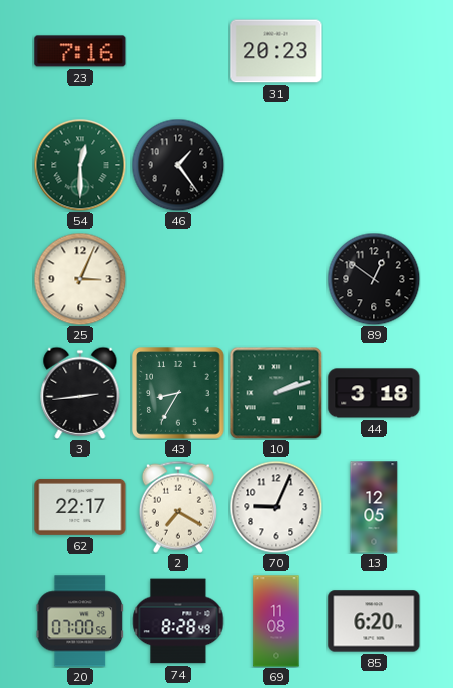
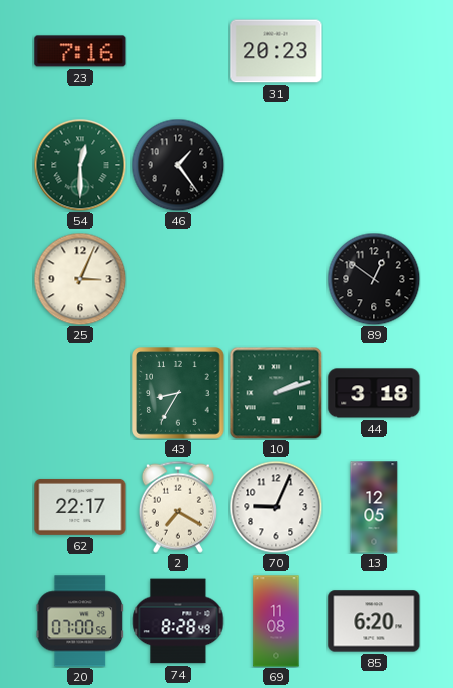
3: 2:44 -> none
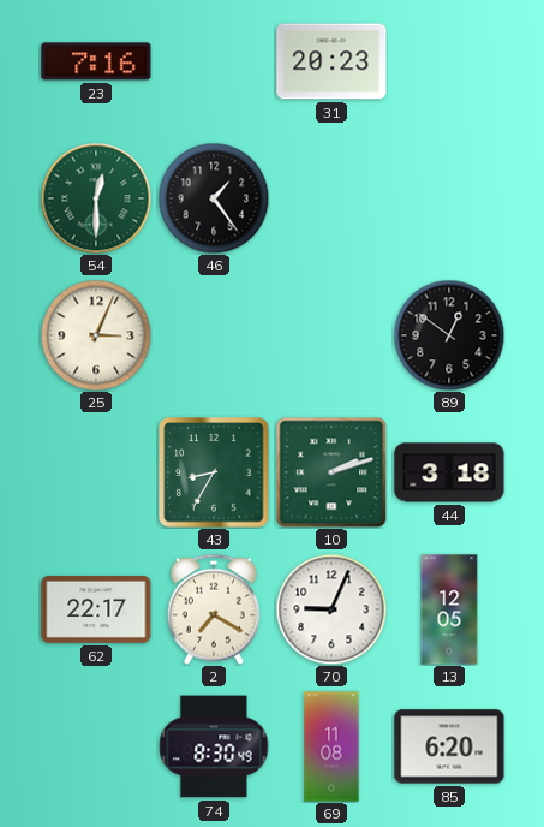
20: 07:00 -> none
74: 8:28 -> 8:30
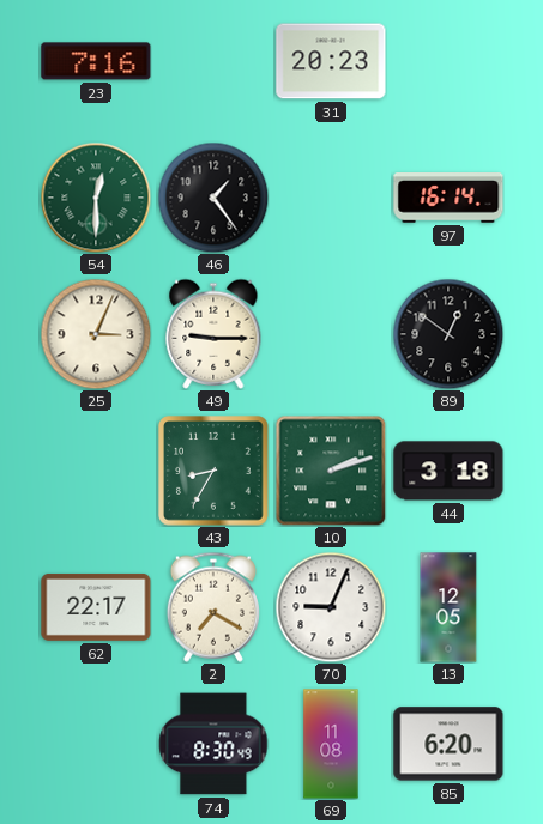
97: none -> 16:14
49: none -> 9:15
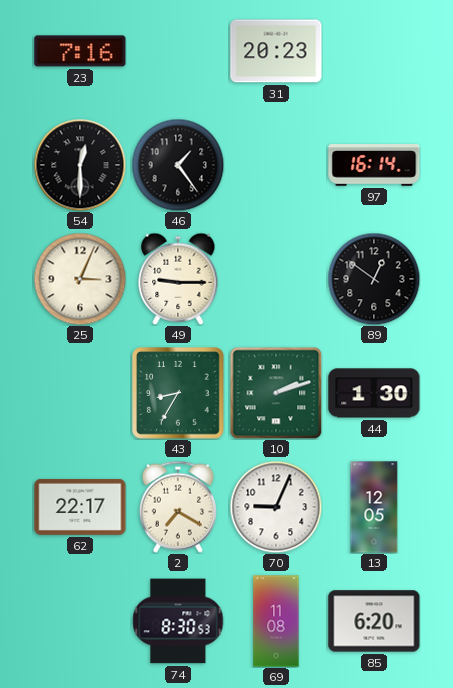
54 dial: green -> black
44: 3:18 -> 1:30
74: 8:30:49 -> 8:30:53
